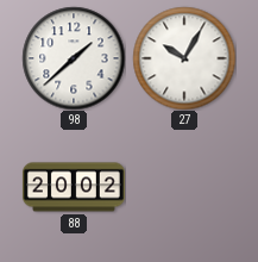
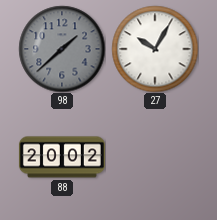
98 dial: white -> grey
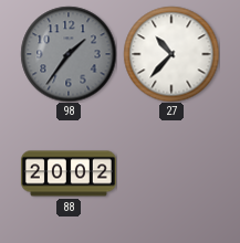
98: 1:38 -> 1:36
27: 10:05 -> 10:37
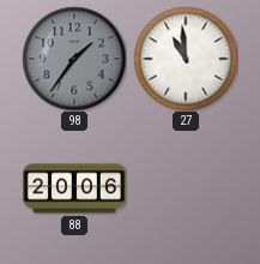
27: 10:37 -> 10:59
88: 20:02 -> 20:06
